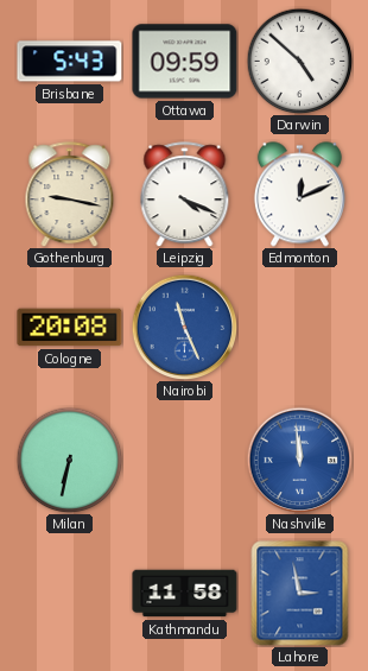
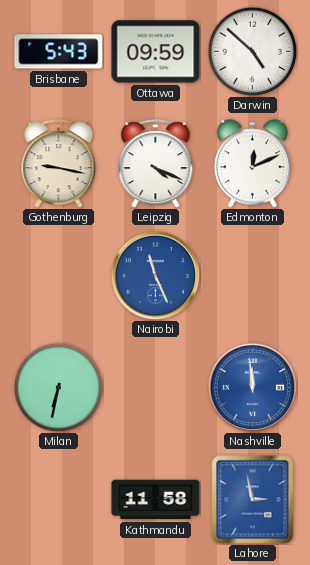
Cologne: 20:08 -> none
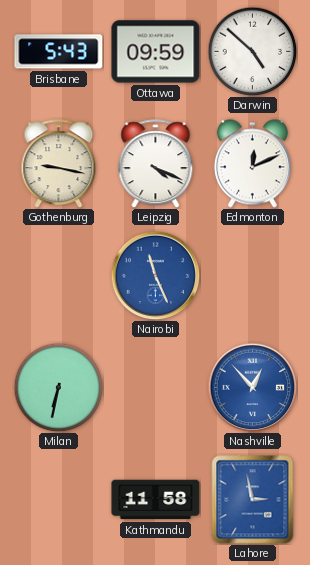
Nashville: 11:59 -> 12:53
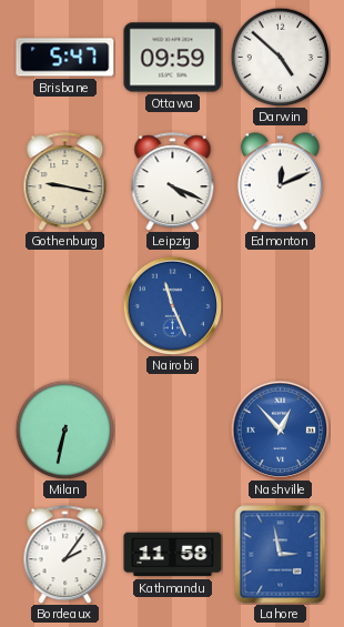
Brisbane: 5:43 -> 5:47
Bordeaux: none -> 2:06
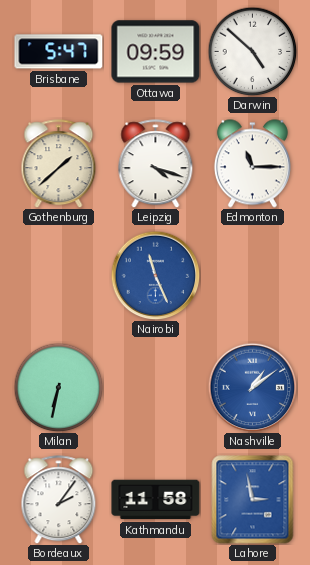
Gothenburg: 9:17 -> 1:38
Leipzig: 4:19 -> 4:18
Edmonton: 12:11 -> 11:15
Nashville: 12:53 -> 1:09
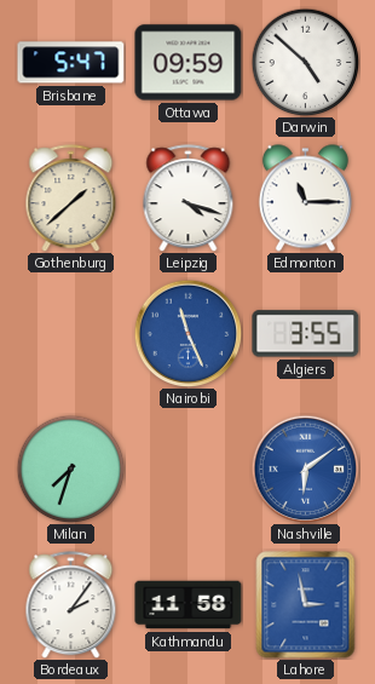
Algiers: none -> 3:55
Milan: 6:32 -> 7:33
Nashville: 1:09 -> 6:09
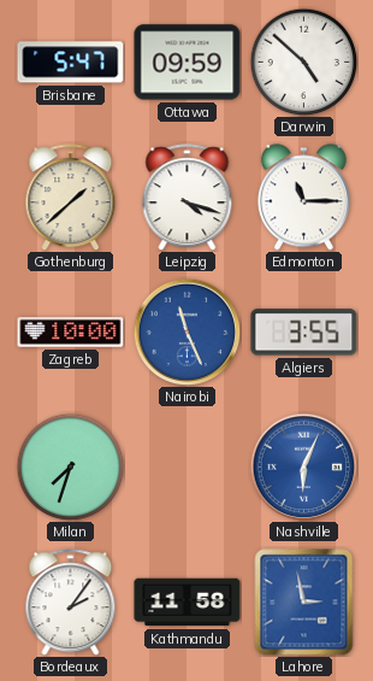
Zagreb: none -> 10:00
Nashville: 6:09 -> 6:04
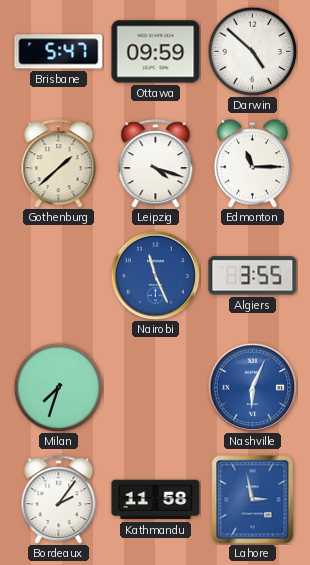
Zagreb: 10:00 -> none
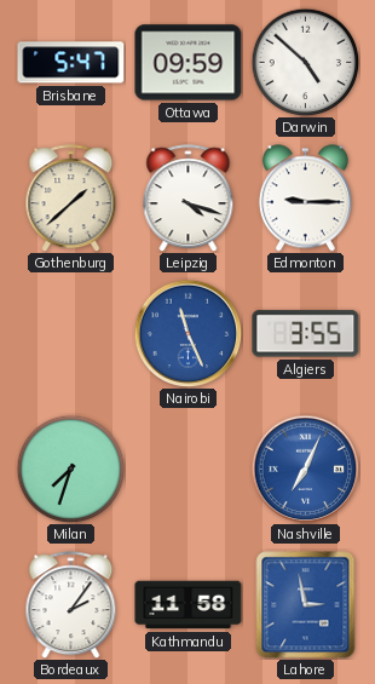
Edmonton: 11:15 -> 9:15
Nashville: 6:04 -> 7:04
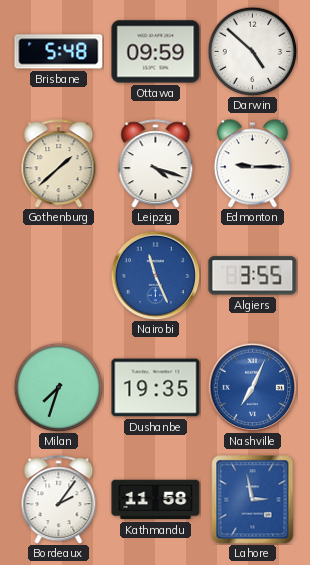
Brisbane: 5:47 -> 5:48
Dushanbe: none -> 19:35
